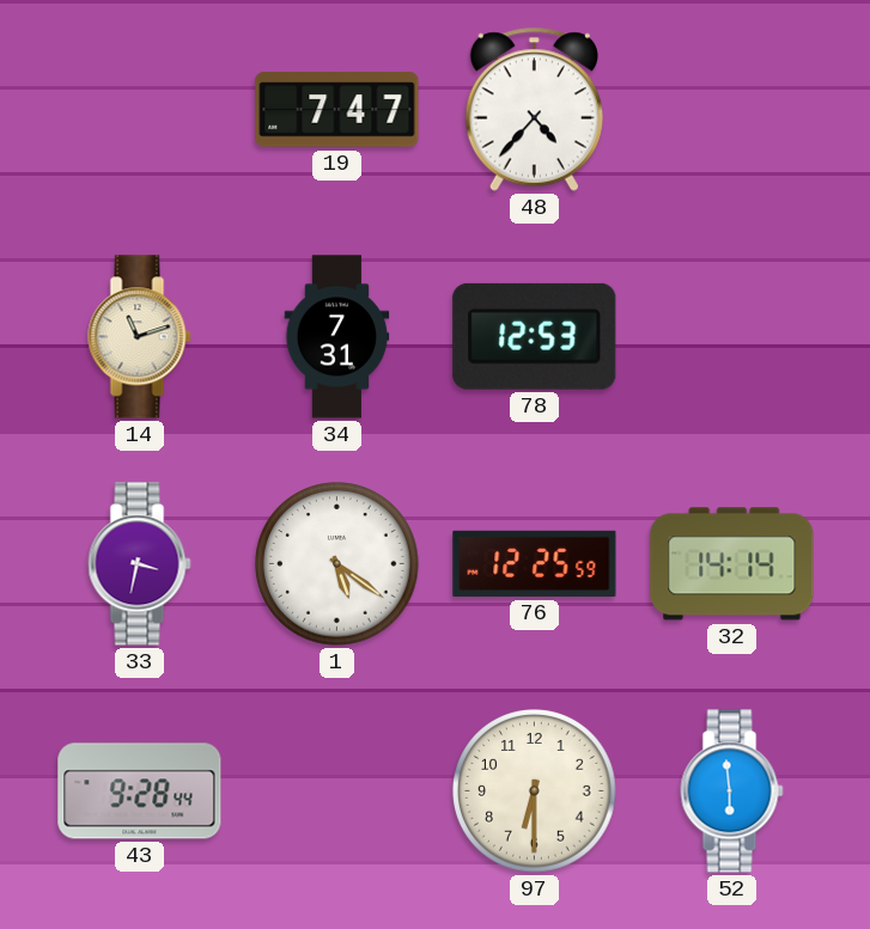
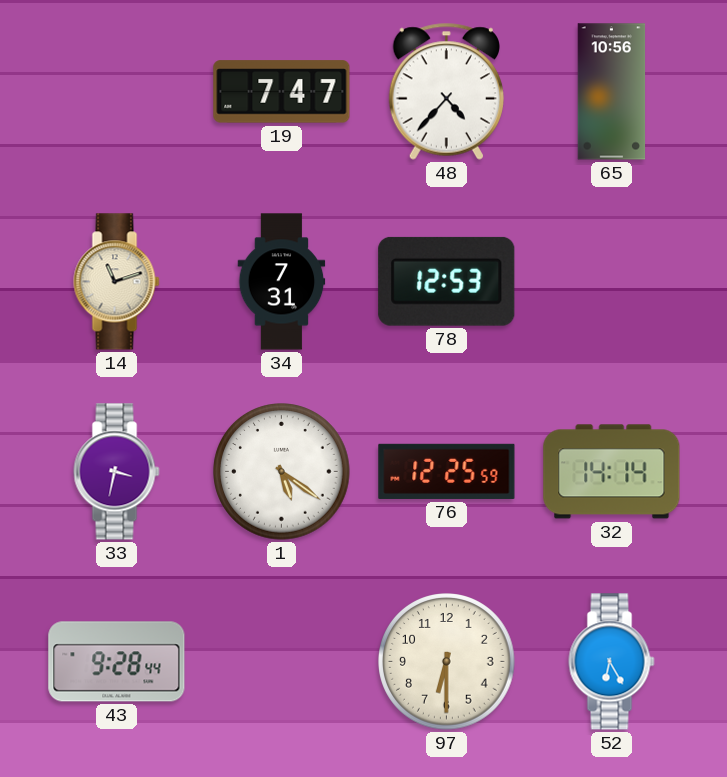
65: none -> 10:56
52: 5:59 -> 6:25
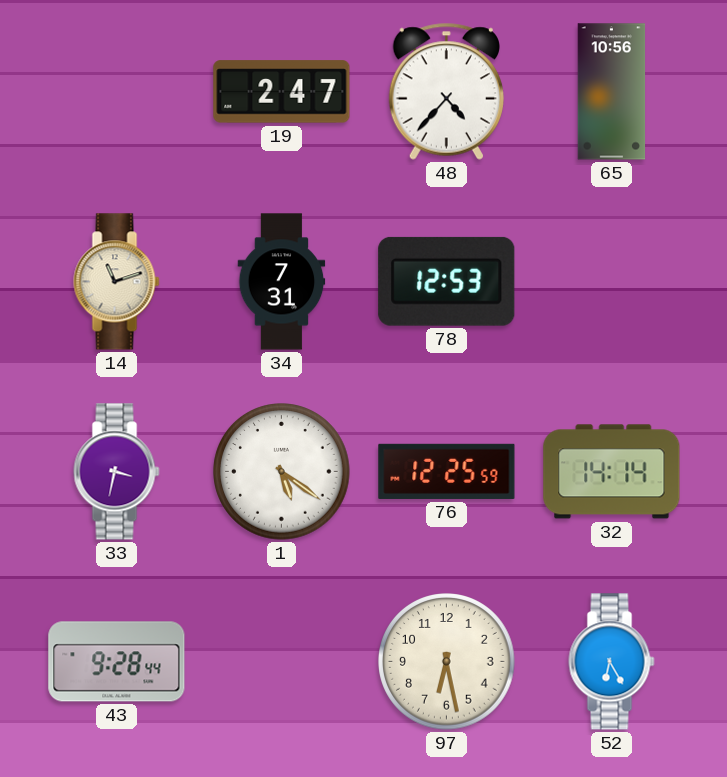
19: 7:47 -> 2:47
97: 6:30 -> 6:28
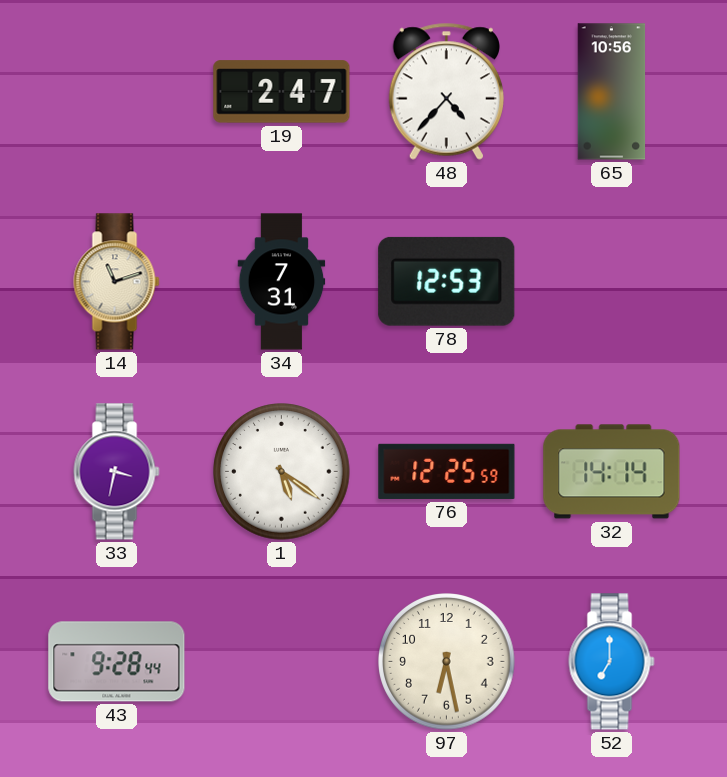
52: 6:25 -> 7:00
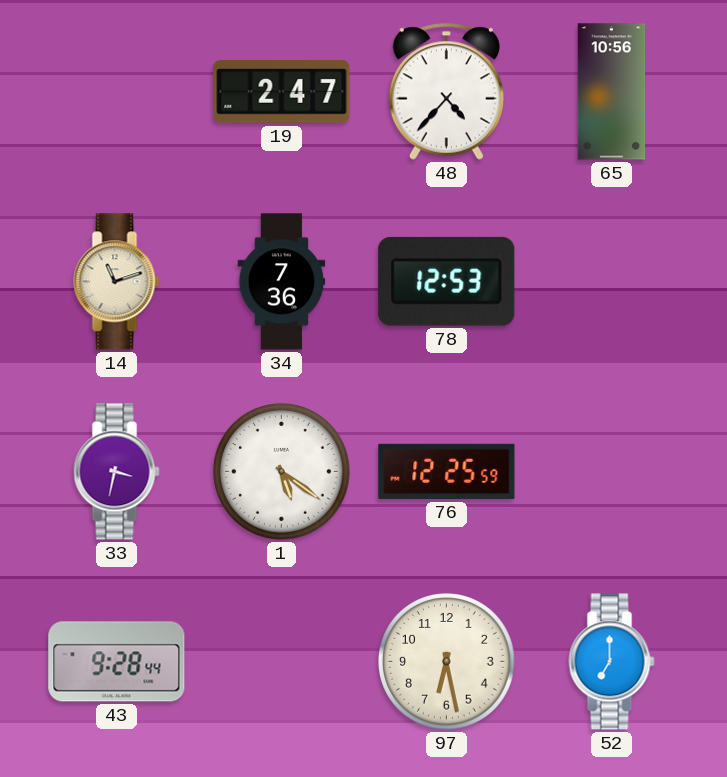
34: 7:31 -> 7:36
32: 14:14 -> none
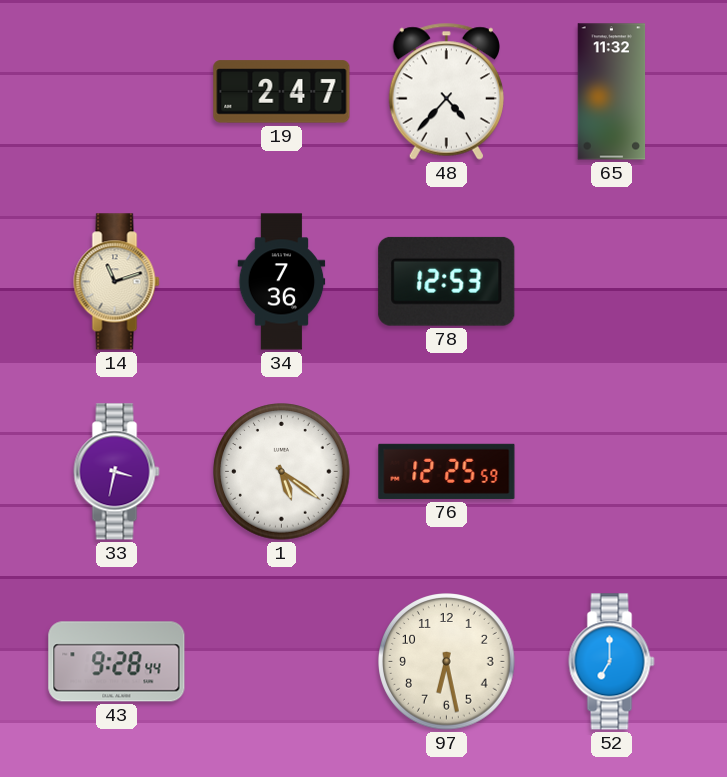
65: 10:56 -> 11:32
